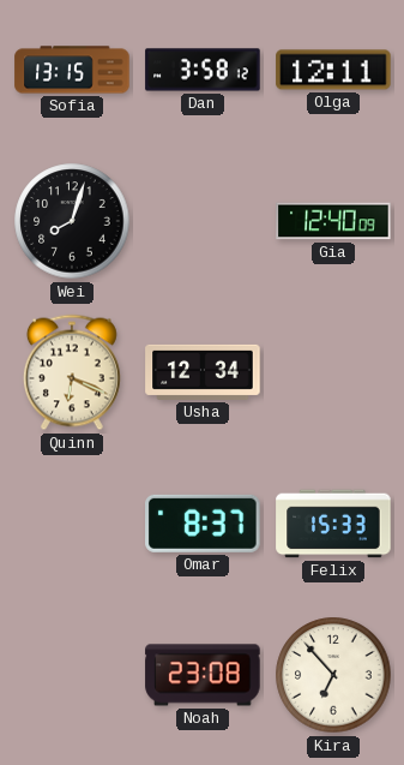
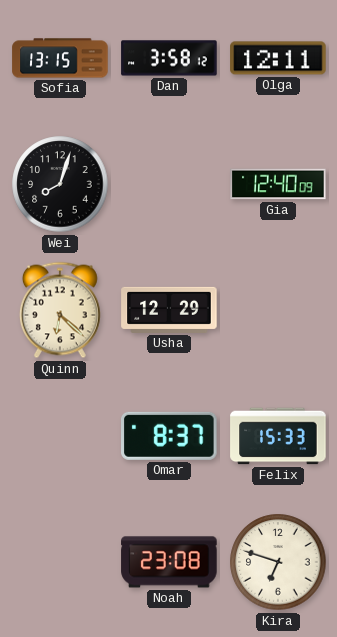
Quinn: 6:19 -> 6:22
Usha: 12:34 -> 12:29
Kira: 6:53 -> 6:48
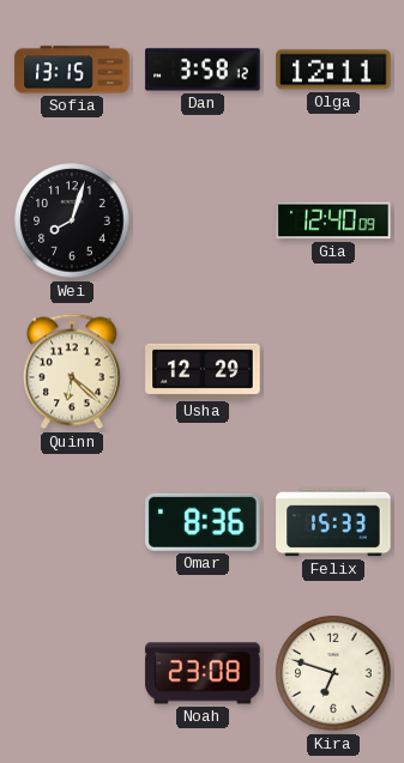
Omar: 8:37 -> 8:36
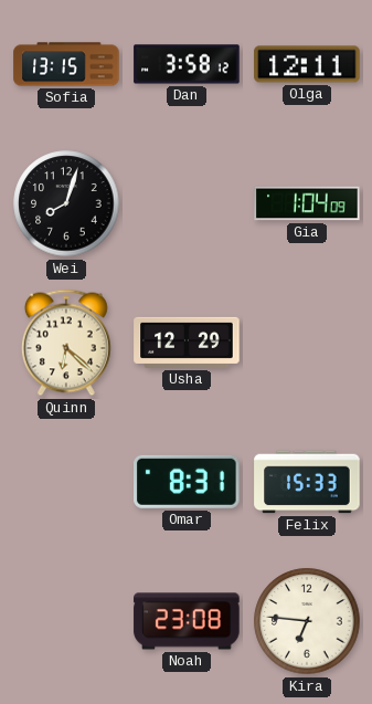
Gia: 12:40 -> 1:04
Omar: 8:36 -> 8:31
Kira: 6:48 -> 6:46
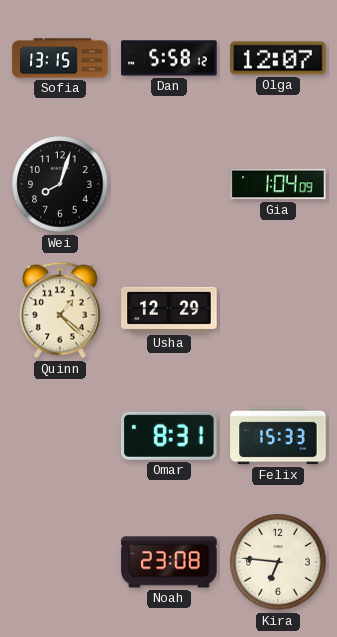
Dan: 3:58 -> 5:58
Olga: 12:11 -> 12:07
Quinn: 6:22 -> 1:22
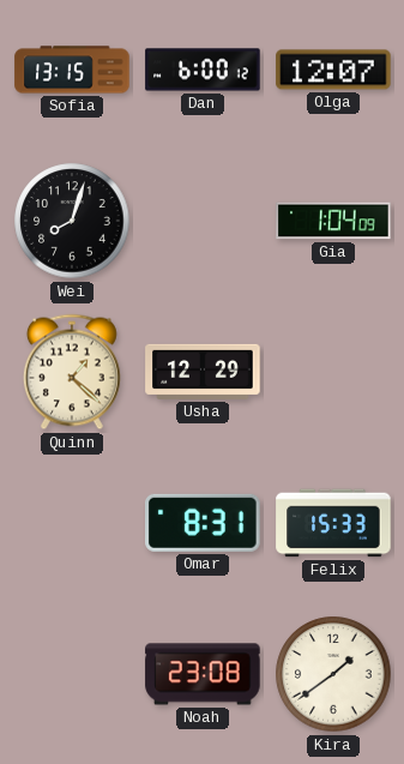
Dan: 5:58 -> 6:00
Kira: 6:46 -> 1:39
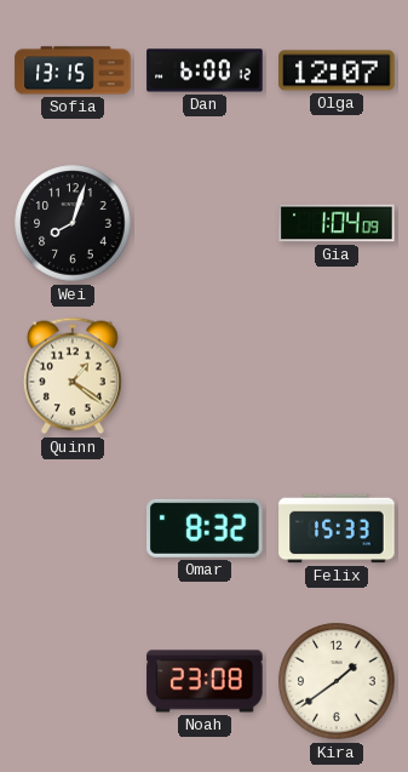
Quinn: 1:22 -> 1:21
Usha: 12:29 -> none
Omar: 8:31 -> 8:32
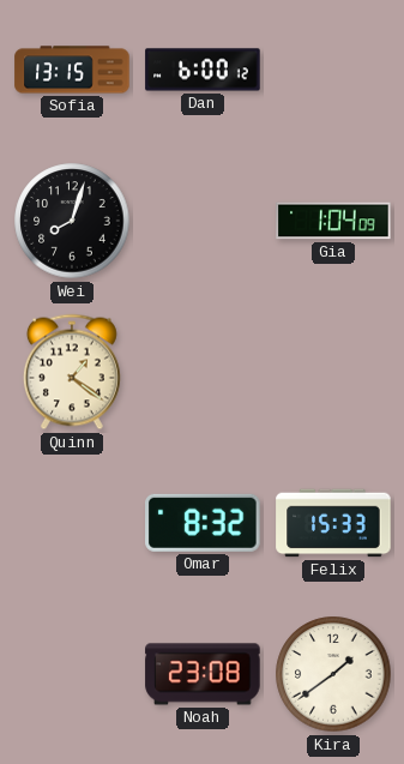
Olga: 12:07 -> none
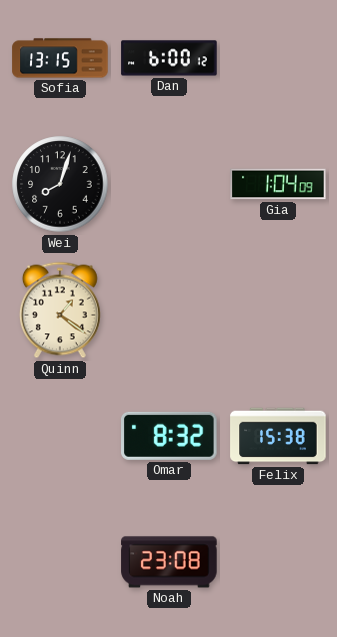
Felix: 15:33 -> 15:38
Kira: 1:39 -> none
